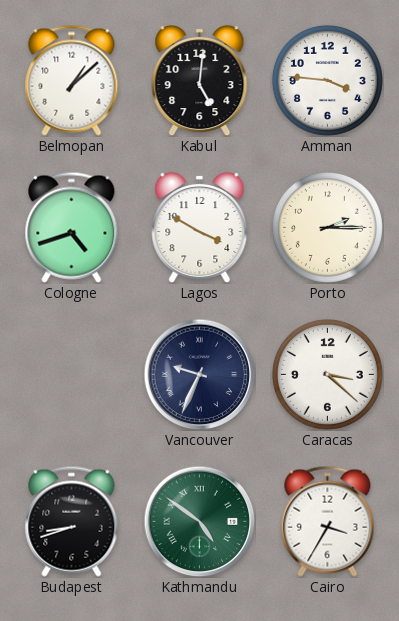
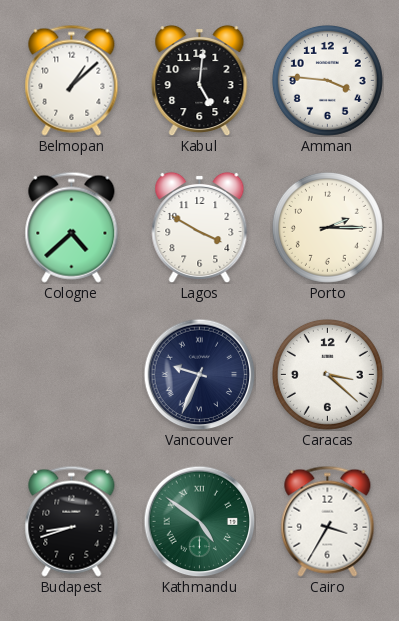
Cologne: 4:42 -> 4:38
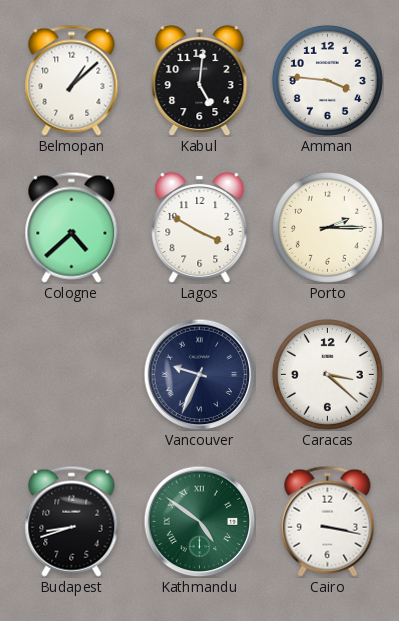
Cairo: 3:35 -> 3:17
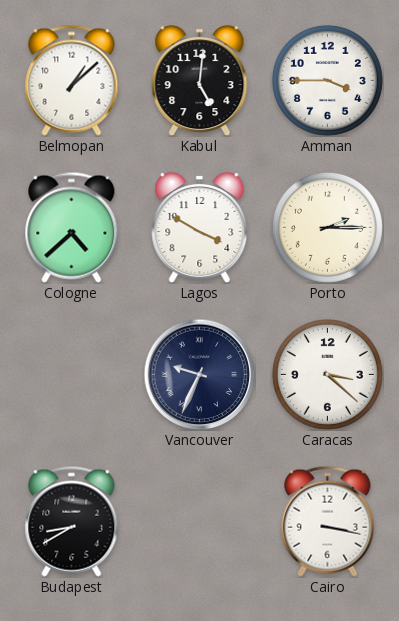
Amman: 3:46 -> 3:45
Budapest: 8:42 -> 8:40
Kathmandu: 4:51 -> none
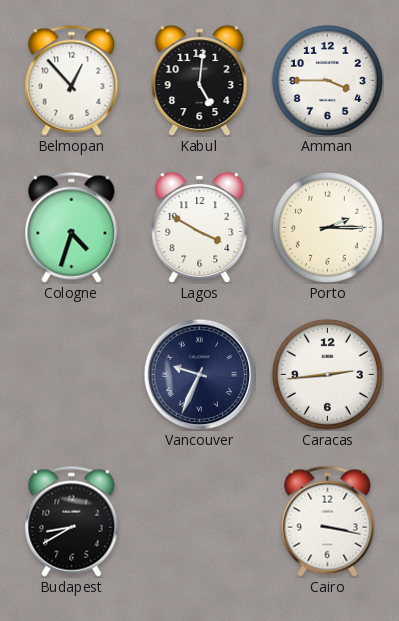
Belmopan: 1:08 -> 12:53
Cologne: 4:38 -> 4:33
Caracas: 3:22 -> 2:44
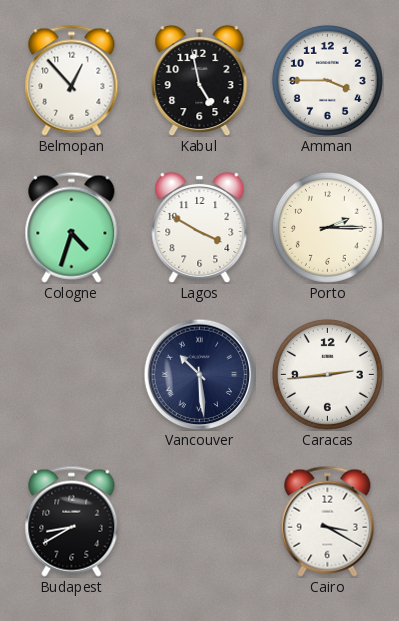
Kabul: 5:01 -> 4:58
Vancouver: 9:34 -> 10:29
Cairo: 3:17 -> 3:20
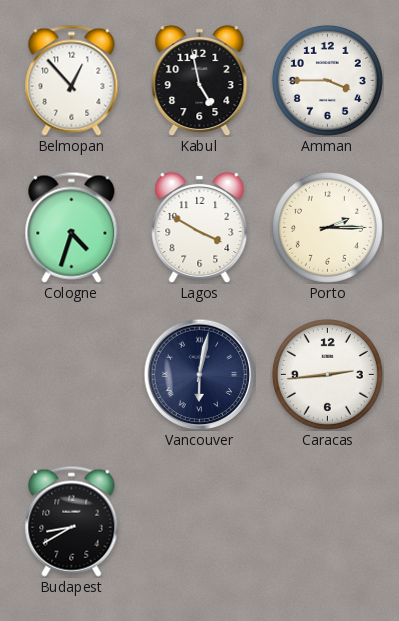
Vancouver: 10:29 -> 6:02
Cairo: 3:20 -> none
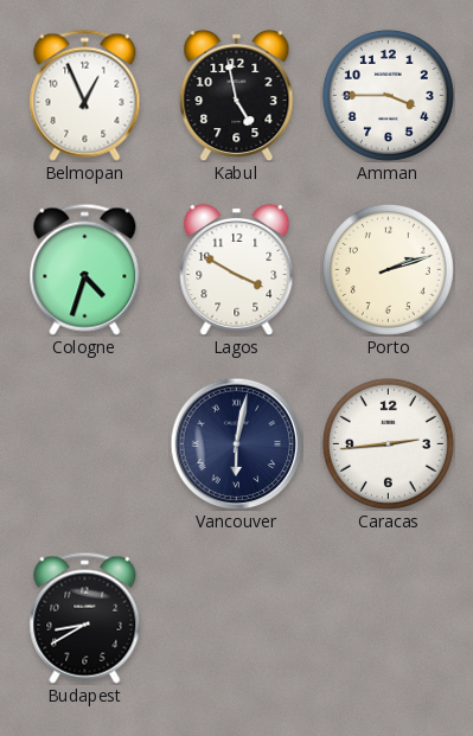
Belmopan: 12:53 -> 12:56
Porto: 2:15 -> 2:12
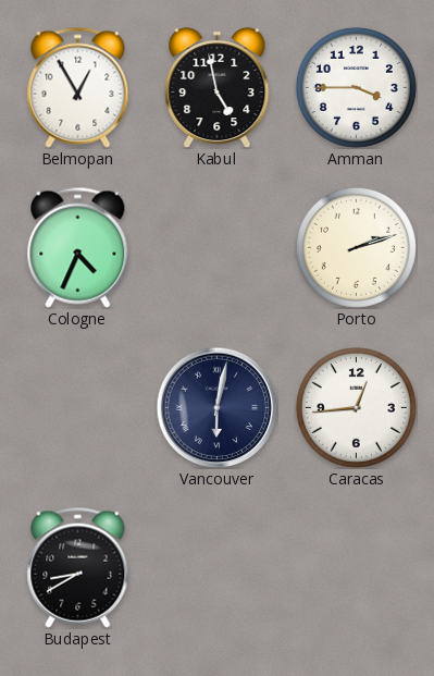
Belmopan: 12:56 -> 12:55
Cologne: 4:33 -> 4:34
Lagos: 3:50 -> none
Caracas: 2:44 -> 12:44
